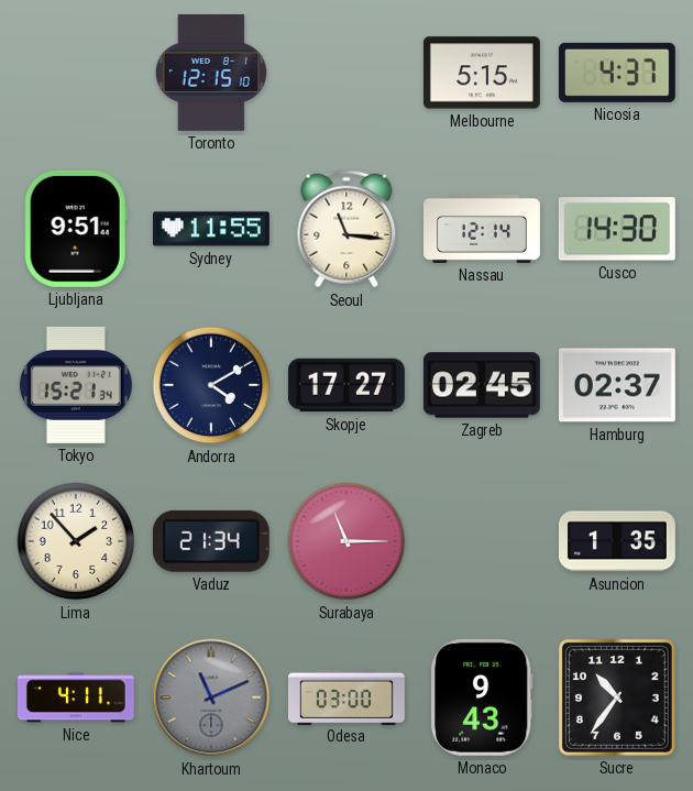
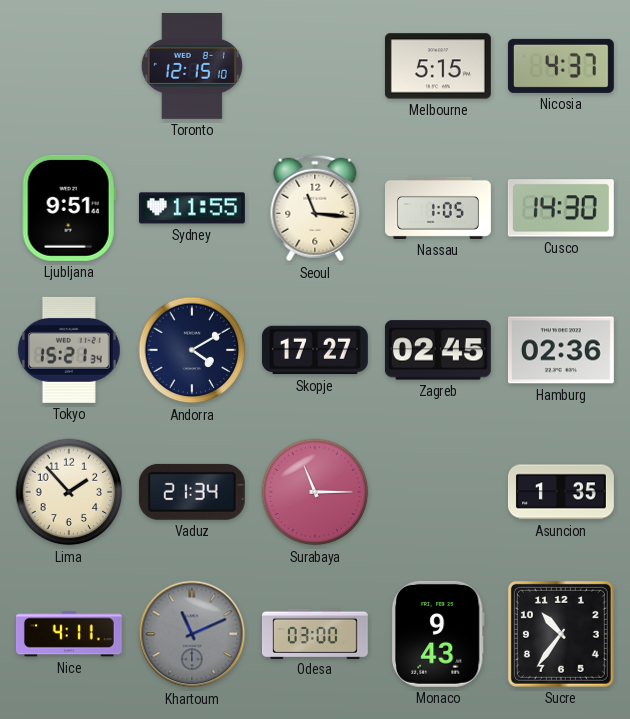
Nassau: 12:14 -> 1:05
Hamburg: 02:37 -> 02:36
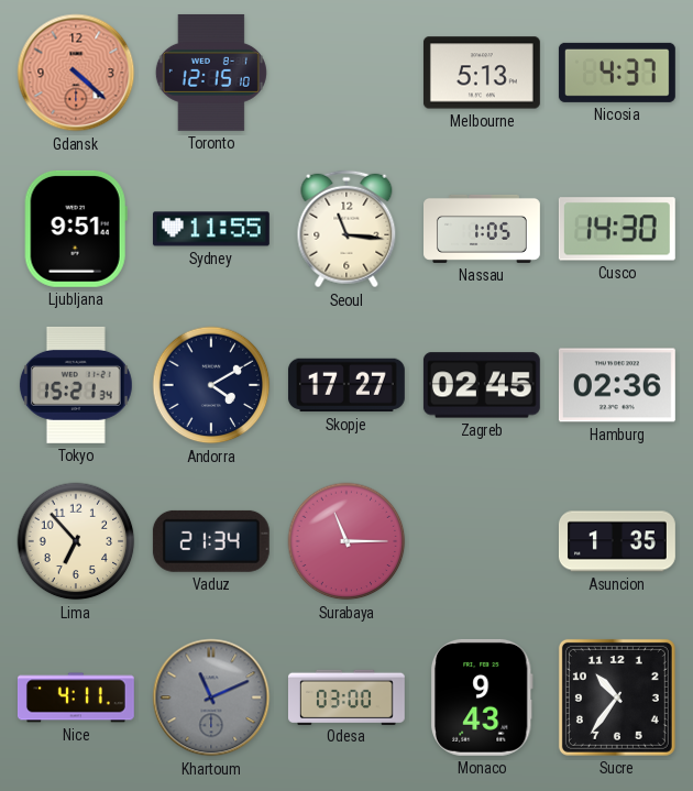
Gdansk: none -> 4:22
Melbourne: 5:15 -> 5:13
Lima: 1:53 -> 6:53
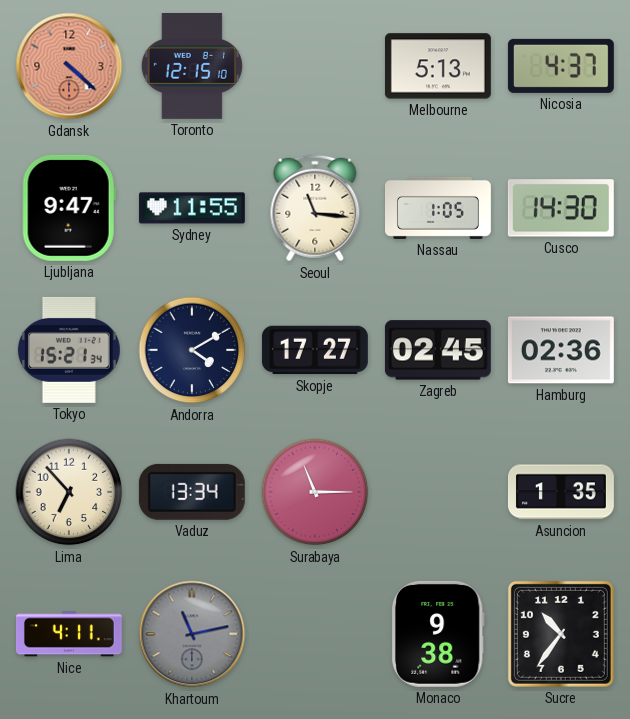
Ljubljana: 9:51 -> 9:47
Vaduz: 21:34 -> 13:34
Khartoum: 11:11 -> 11:13
Odesa: 03:00 -> none
Monaco: 9:43 -> 9:38
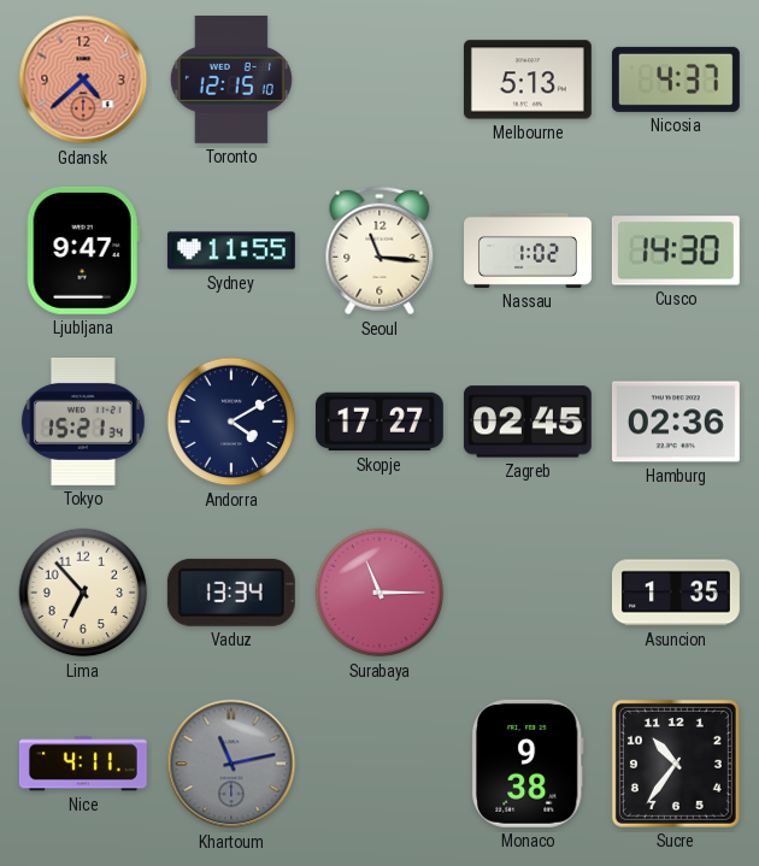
Gdansk: 4:22 -> 4:38
Nassau: 1:05 -> 1:02
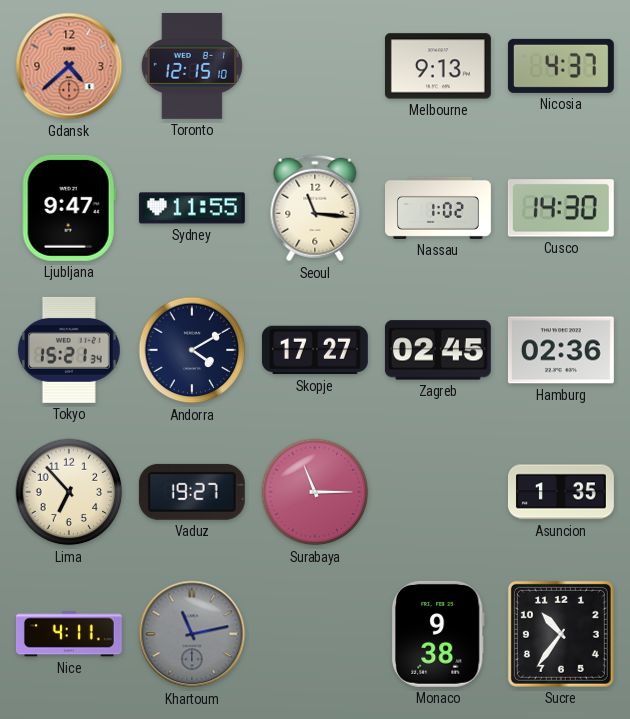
Melbourne: 5:13 -> 9:13
Vaduz: 13:34 -> 19:27
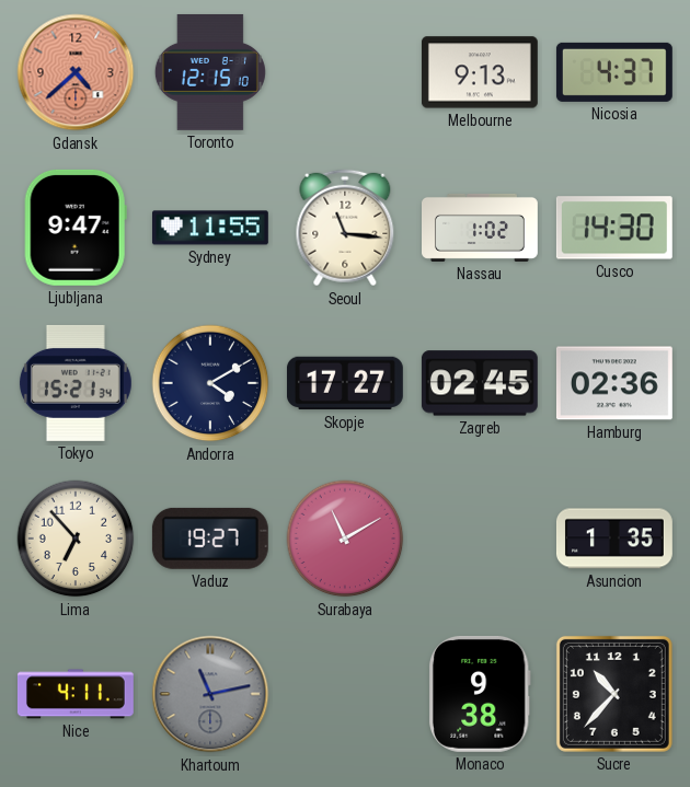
Surabaya: 11:15 -> 11:10
Sucre: 10:36 -> 10:37
